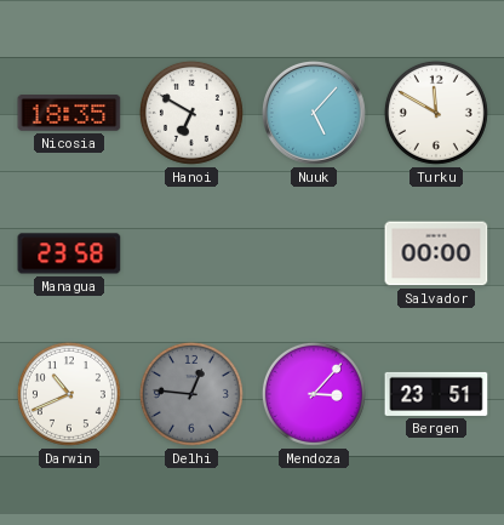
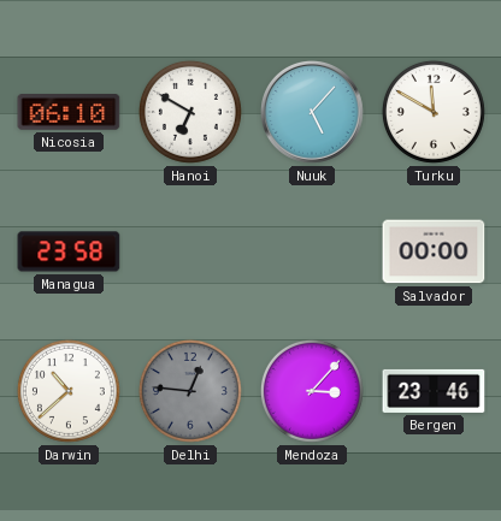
Nicosia: 18:35 -> 06:10
Darwin: 10:41 -> 10:38
Bergen: 23:51 -> 23:46
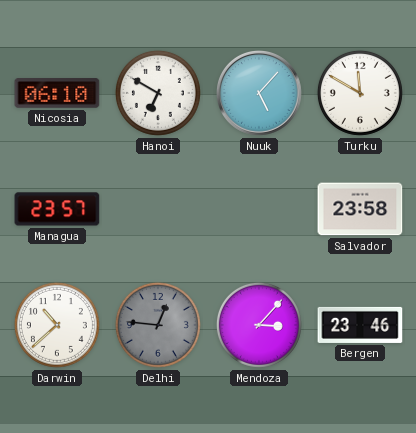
Managua: 23:58 -> 23:57
Salvador: 00:00 -> 23:58
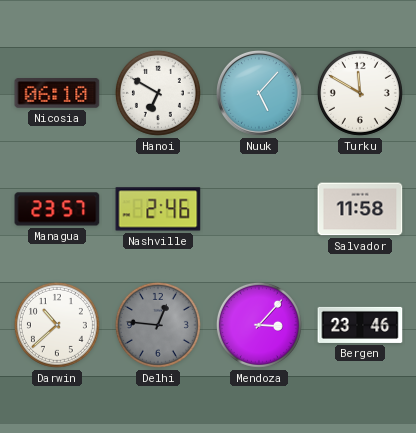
Nashville: none -> 2:46
Salvador: 23:58 -> 11:58
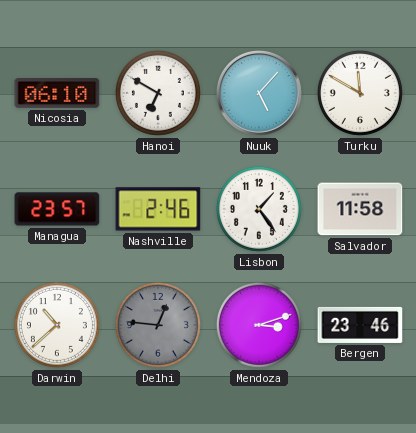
Lisbon: none -> 1:24
Mendoza: 3:07 -> 3:12
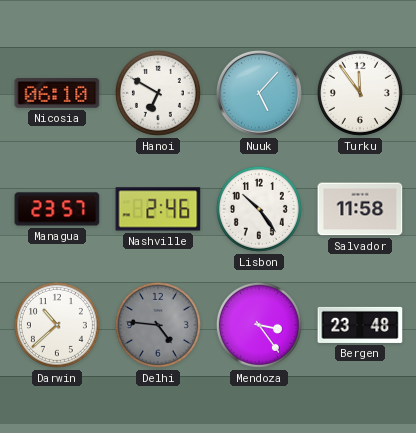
Turku: 11:50 -> 11:54
Lisbon: 1:24 -> 10:24
Delhi: 12:46 -> 4:46
Mendoza: 3:12 -> 3:24
Bergen: 23:46 -> 23:48
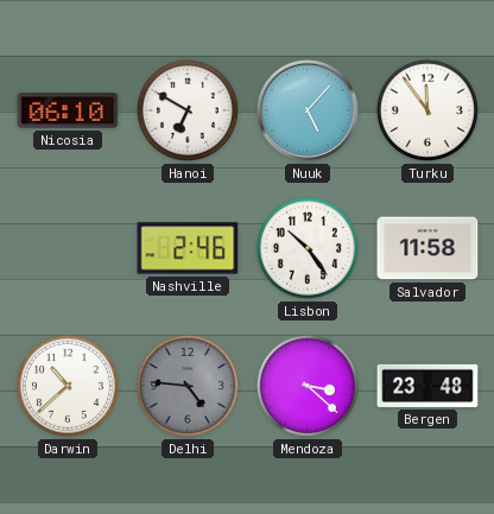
Managua: 23:57 -> none
Mendoza: 3:24 -> 3:22
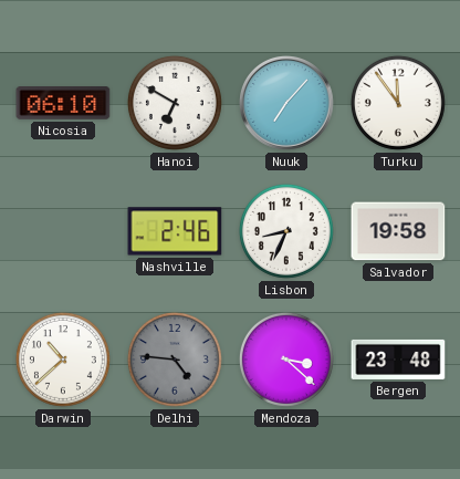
Nuuk: 5:07 -> 7:07
Lisbon: 10:24 -> 8:34
Salvador: 11:58 -> 19:58
